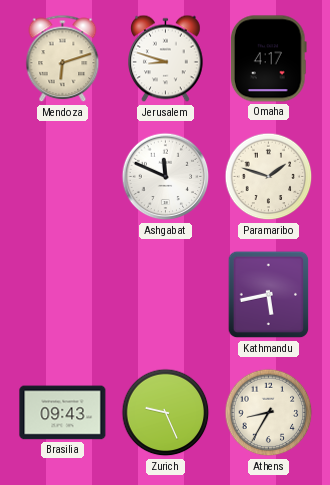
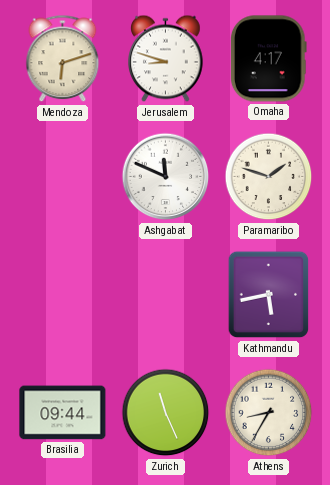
Brasilia: 09:43 -> 09:44
Zurich: 9:26 -> 11:26
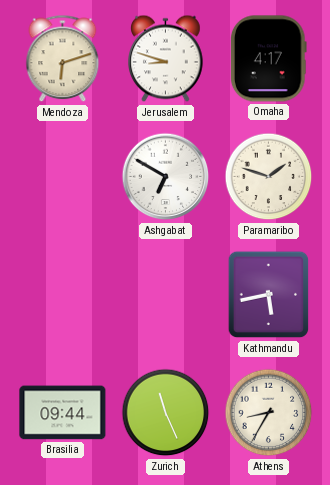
Ashgabat: 11:49 -> 6:50
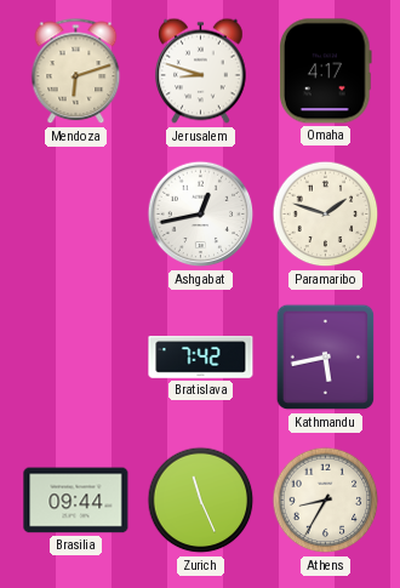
Ashgabat: 6:50 -> 12:43
Bratislava: none -> 7:42
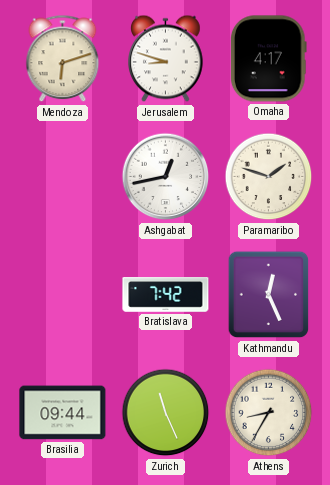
Kathmandu: 5:43 -> 12:26
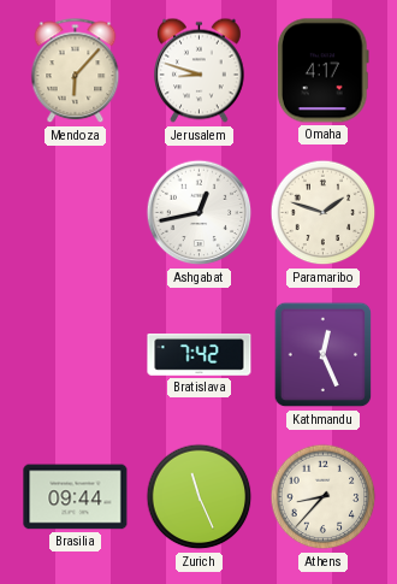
Mendoza: 6:12 -> 6:07
Athens: 8:35 -> 8:37
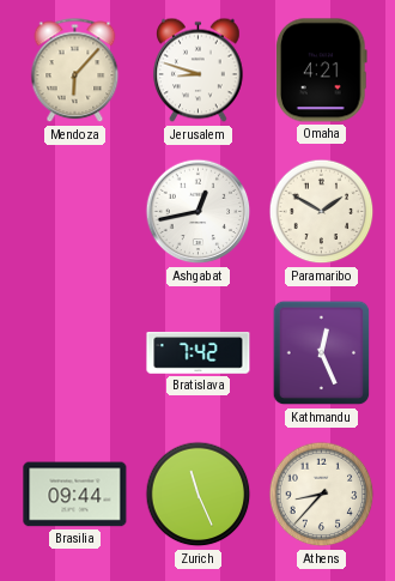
Omaha: 4:17 -> 4:21
Paramaribo: 1:48 -> 1:50
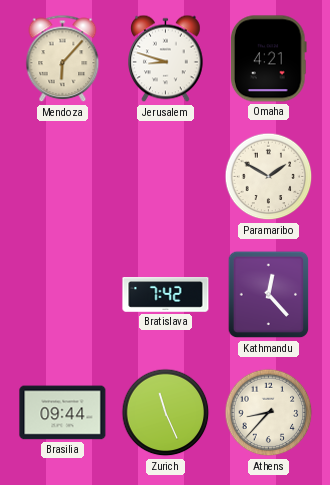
Ashgabat: 12:43 -> none
Kathmandu: 12:26 -> 12:23
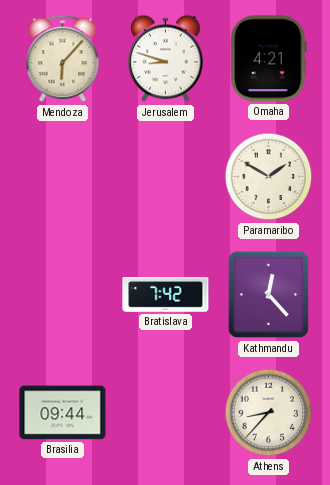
Zurich: 11:26 -> none
